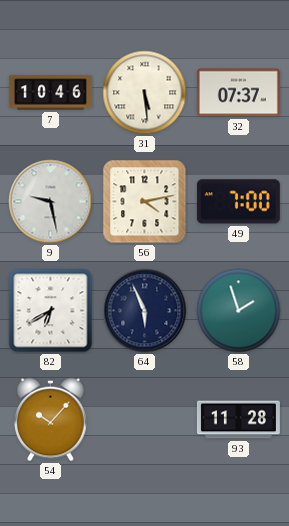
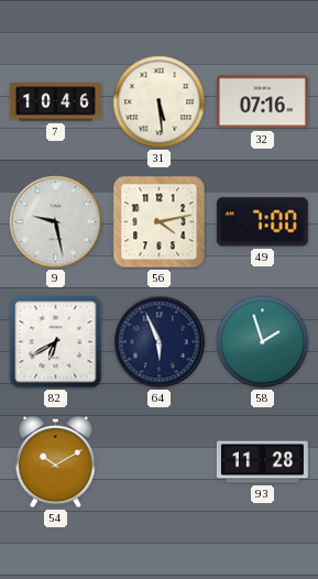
32: 07:37 -> 07:16
54: 10:07 -> 10:10
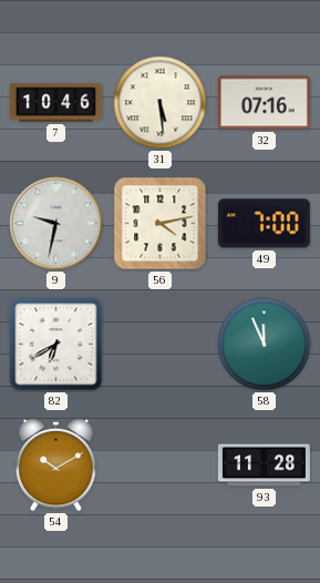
9: 9:28 -> 9:32
64: 5:56 -> none
58: 1:57 -> 11:56
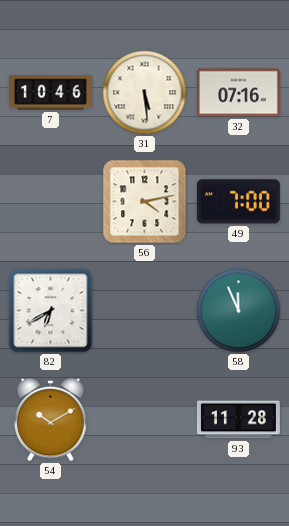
9: 9:32 -> none
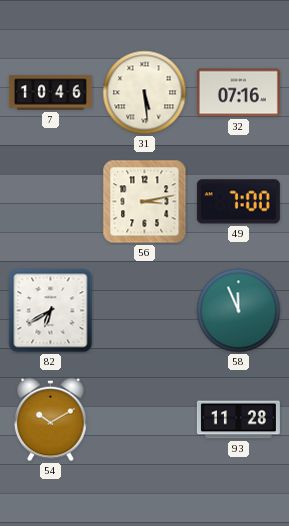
56: 4:13 -> 3:13
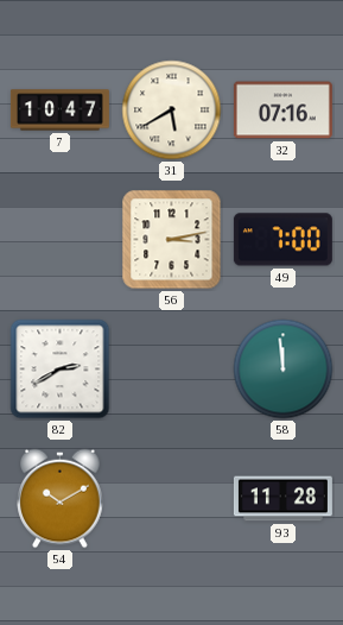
7: 10:46 -> 10:47
31: 5:29 -> 5:40
82: 6:40 -> 2:40
58: 11:56 -> 11:59
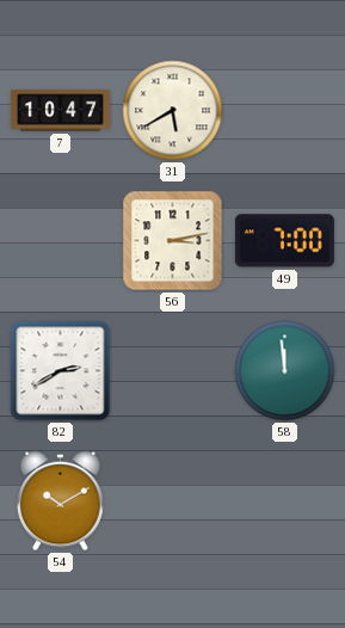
32: 07:16 -> none
93: 11:28 -> none
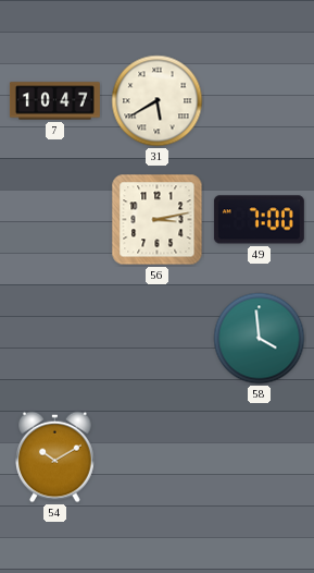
82: 2:40 -> none
58: 11:59 -> 3:59
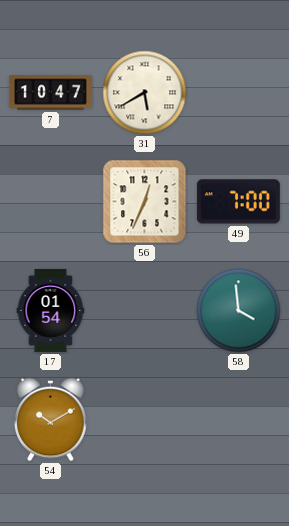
56: 3:13 -> 12:34
17: none -> 01:54
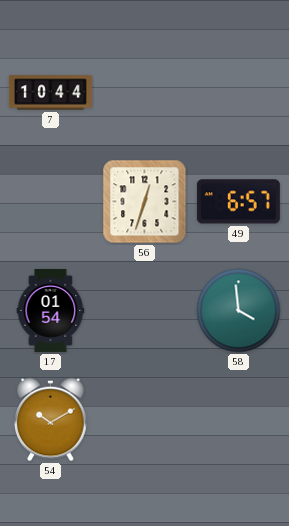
7: 10:47 -> 10:44
31: 5:40 -> none
56: 12:34 -> 12:33
49: 7:00 -> 6:57
